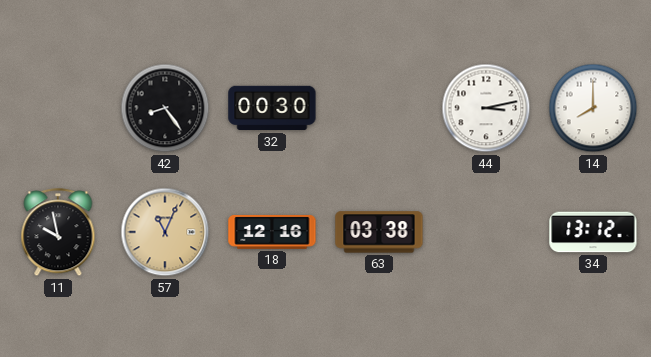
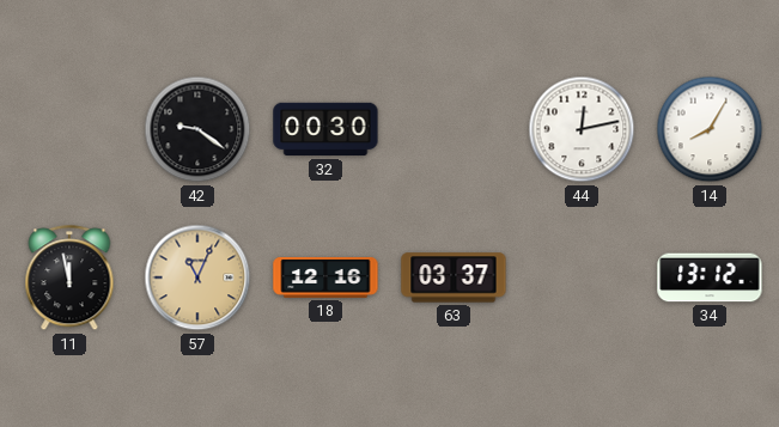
42: 8:24 -> 9:21
44: 3:13 -> 12:13
14: 8:00 -> 8:05
11: 9:58 -> 11:58
63: 03:38 -> 03:37
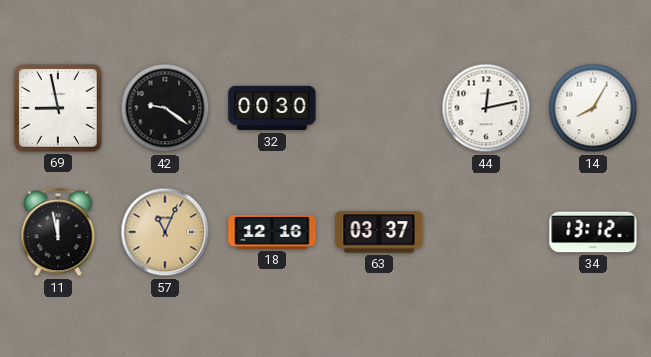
69: none -> 8:58
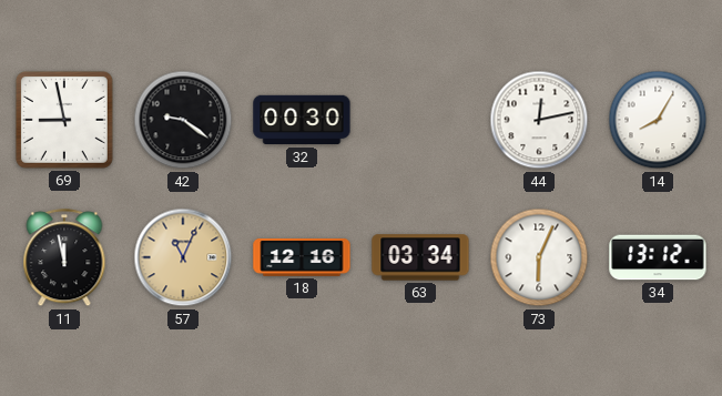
63: 03:37 -> 03:34
73: none -> 6:04
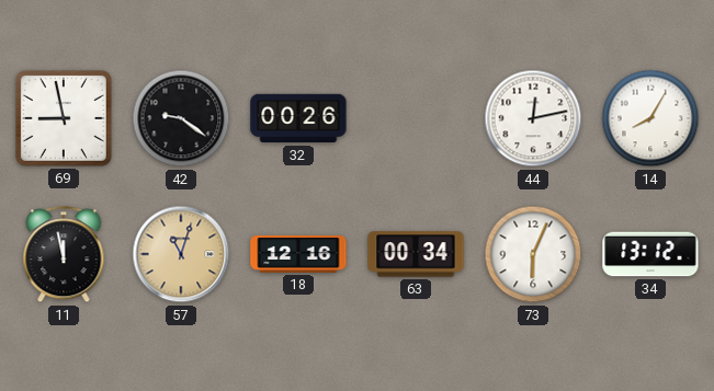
32: 00:30 -> 00:26
57: 11:04 -> 11:03
63: 03:34 -> 00:34
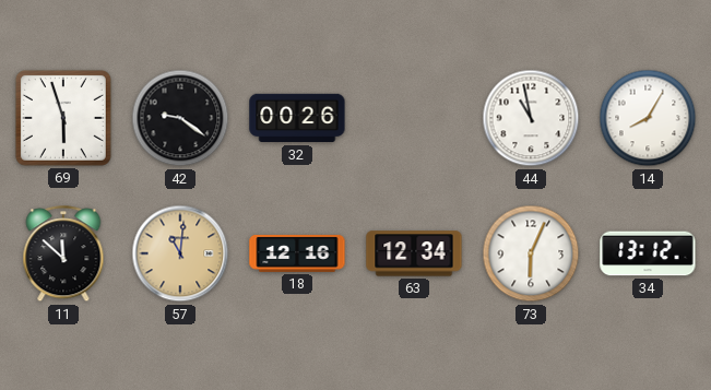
69: 8:58 -> 5:57
44: 12:13 -> 10:58
11: 11:58 -> 11:52
57: 11:03 -> 11:01
63: 00:34 -> 12:34
